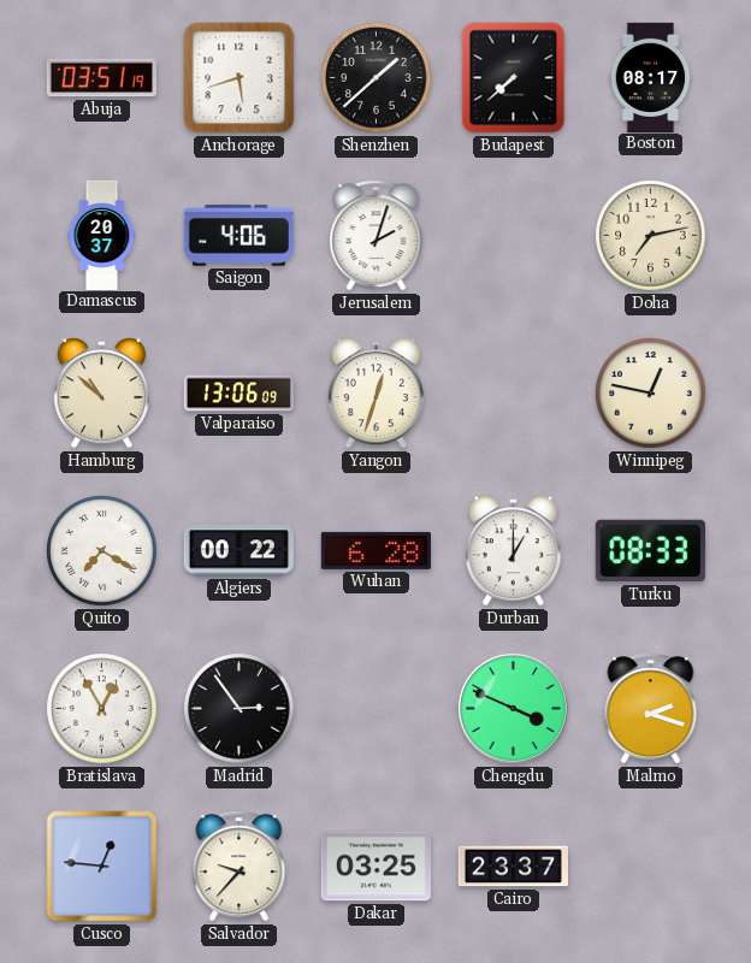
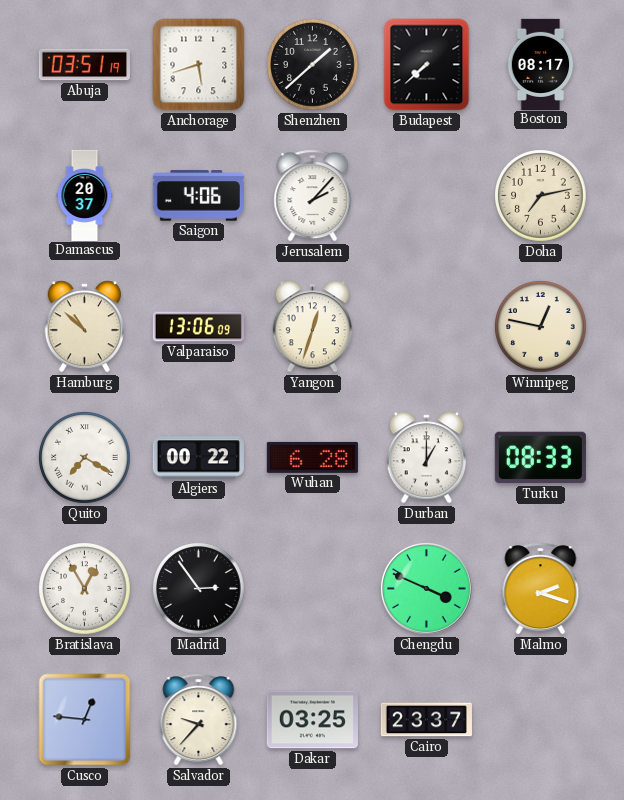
Jerusalem: 2:03 -> 2:07
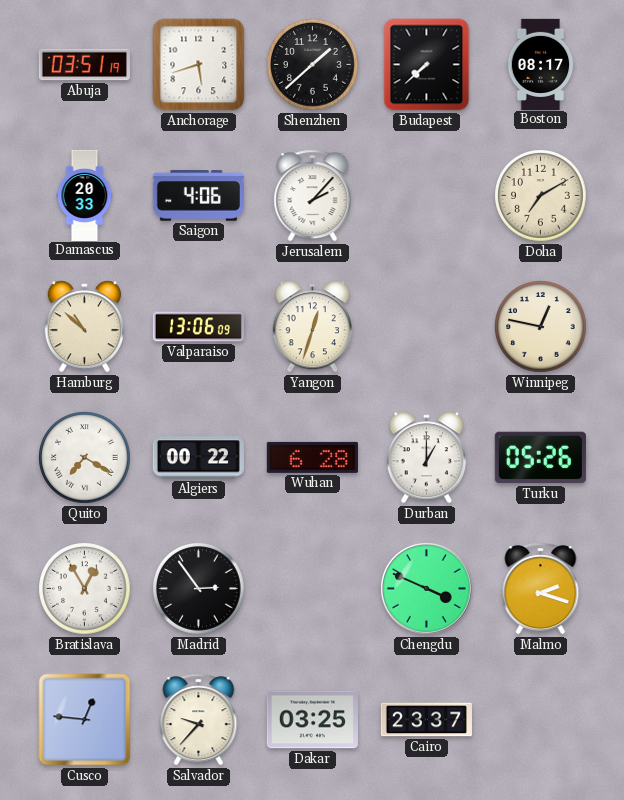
Damascus: 20:37 -> 20:33
Doha: 7:13 -> 7:10
Turku: 08:33 -> 05:26
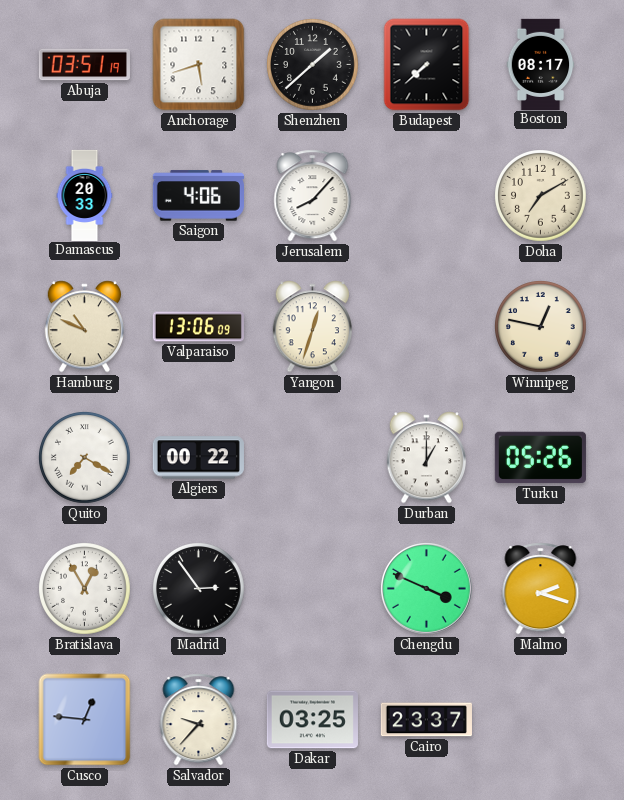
Jerusalem: 2:07 -> 8:07
Hamburg: 10:52 -> 10:49
Wuhan: 6:28 -> none
